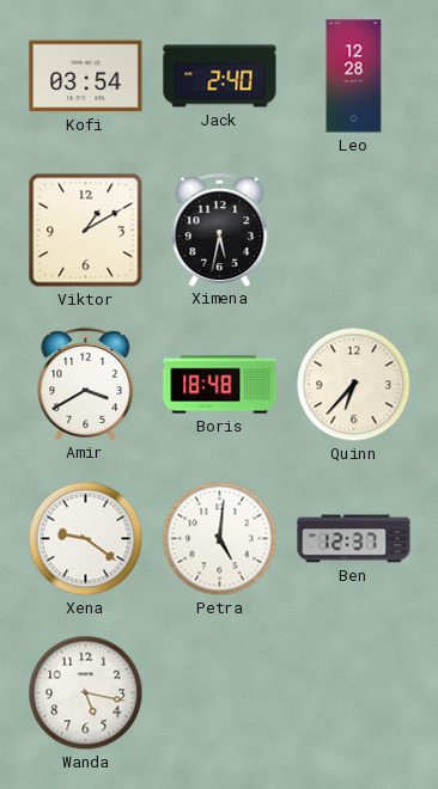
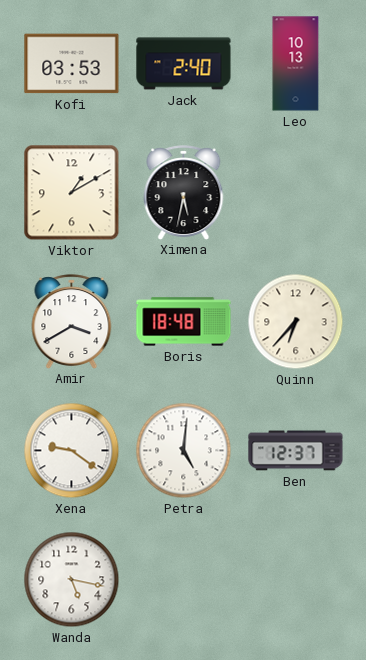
Kofi: 03:54 -> 03:53
Leo: 12:28 -> 10:13
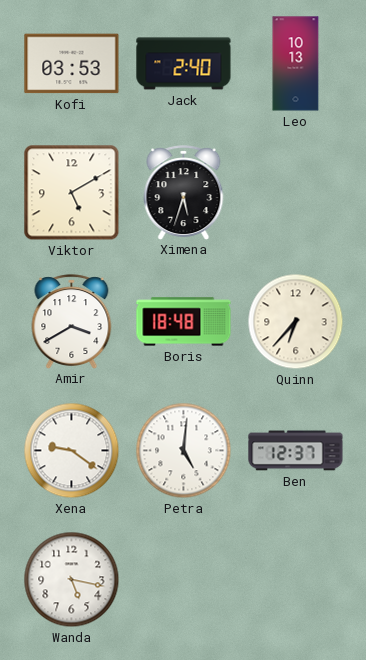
Viktor: 1:10 -> 5:10
Ximena: 5:32 -> 5:33
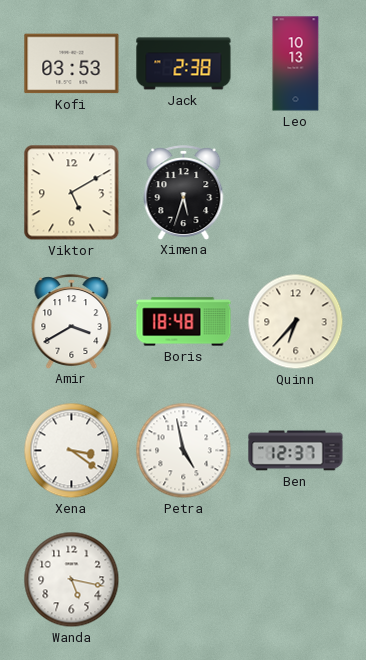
Jack: 2:40 -> 2:38
Xena: 9:21 -> 3:21
Petra: 5:01 -> 4:58
